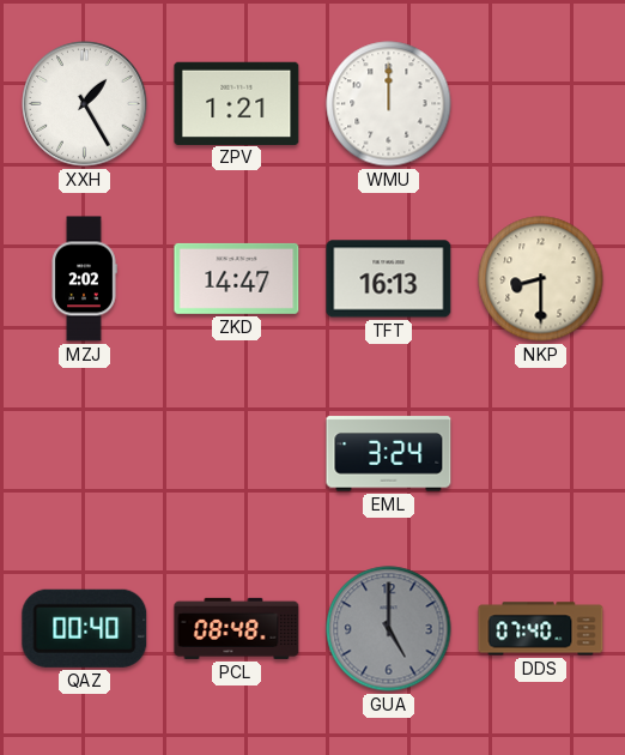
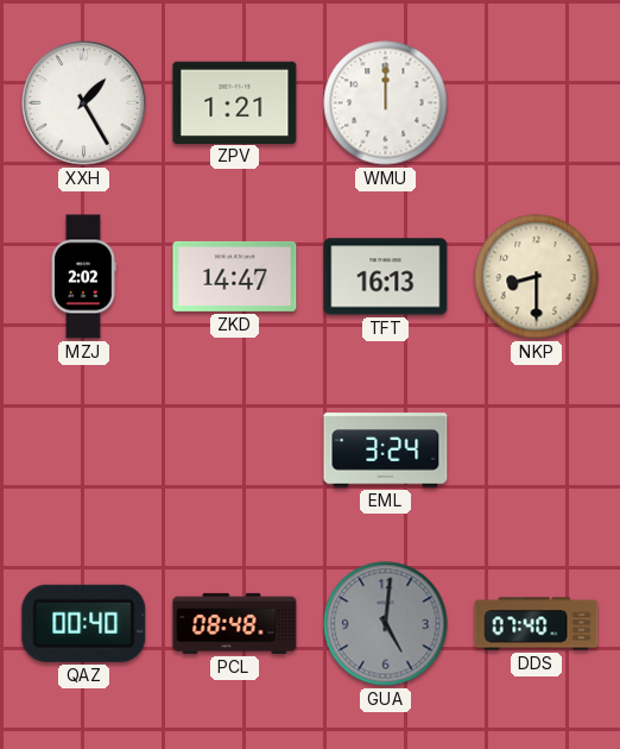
GUA: 5:00 -> 5:01
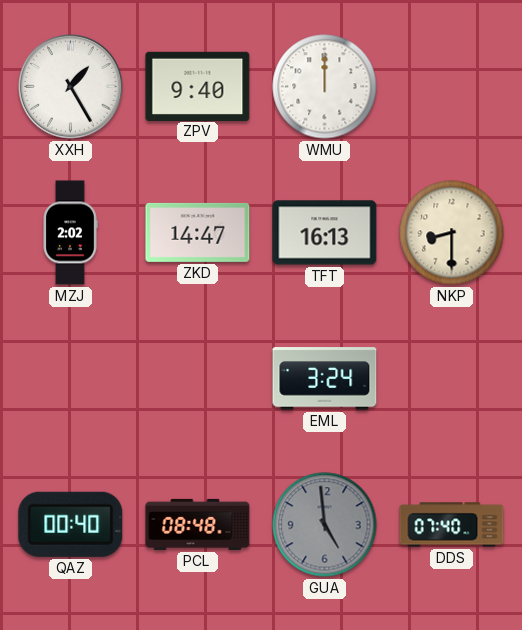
ZPV: 1:21 -> 9:40
GUA: 5:01 -> 4:59
